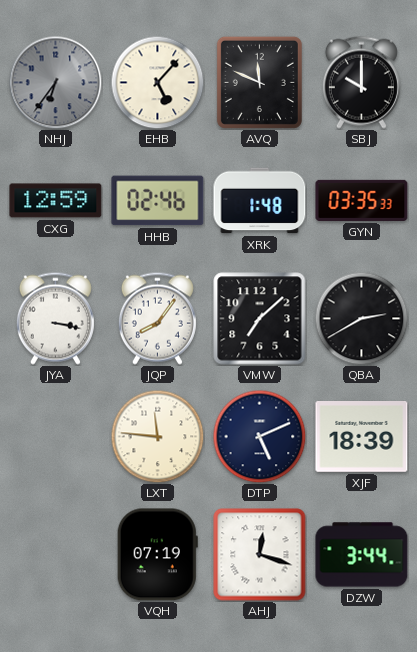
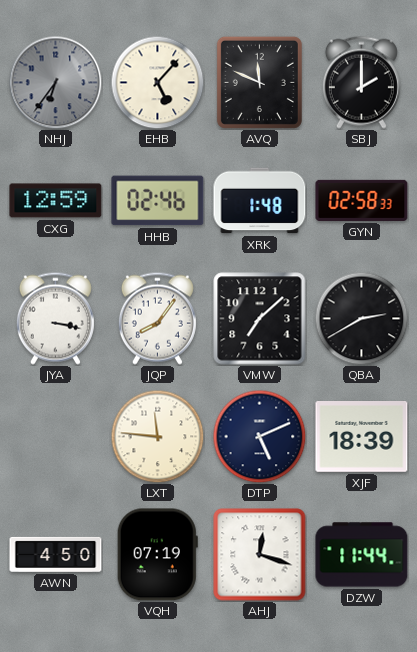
SBJ: 10:00 -> 2:00
GYN: 03:35 -> 02:58
AWN: none -> 4:50
DZW: 3:44 -> 11:44
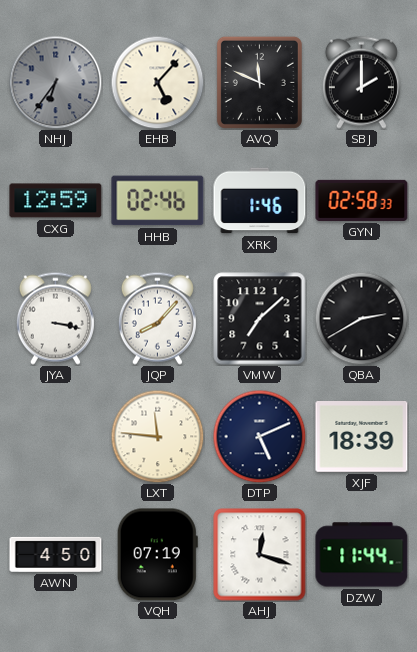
XRK: 1:48 -> 1:46
JQP: 8:06 -> 8:07
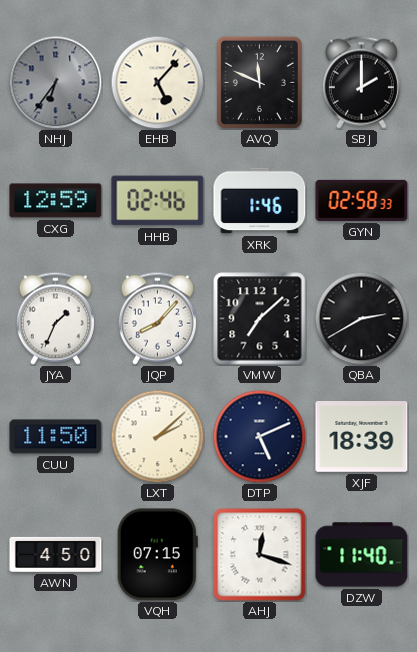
JYA: 3:17 -> 1:34
CUU: none -> 11:50
LXT: 11:46 -> 2:08
VQH: 07:19 -> 07:15
DZW: 11:44 -> 11:40
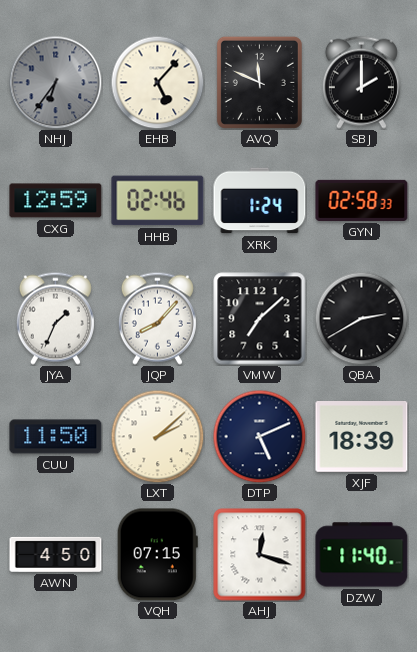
XRK: 1:46 -> 1:24
